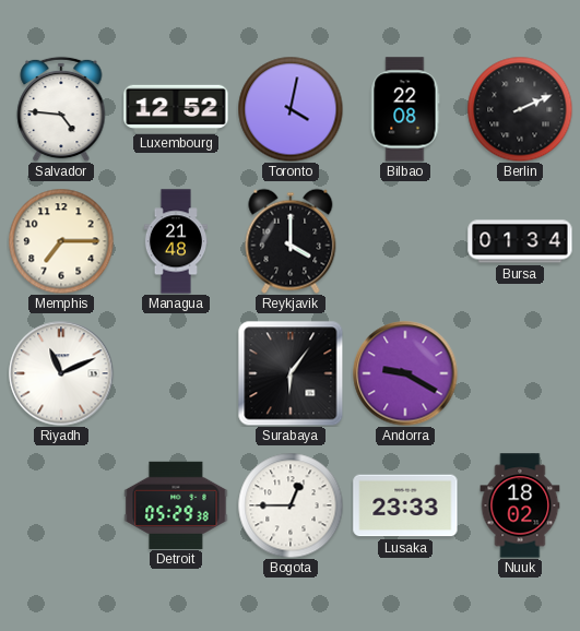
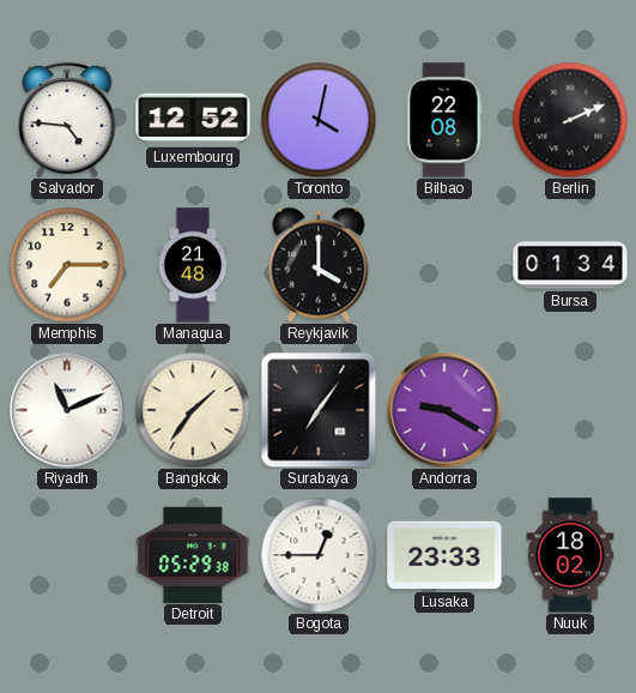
Bangkok: none -> 1:36
Surabaya: 6:06 -> 7:06
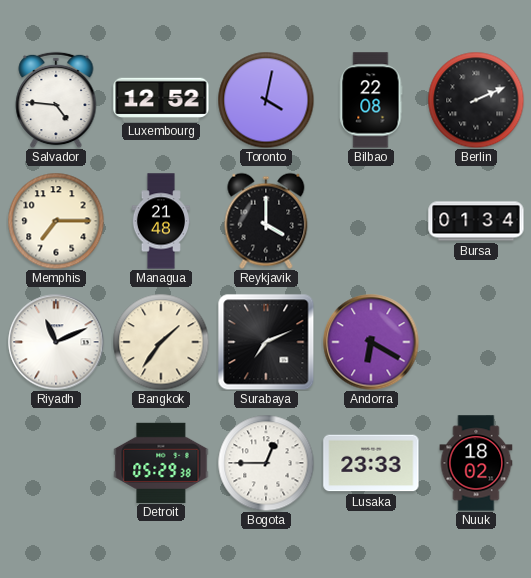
Surabaya: 7:06 -> 7:11
Andorra: 9:20 -> 6:20
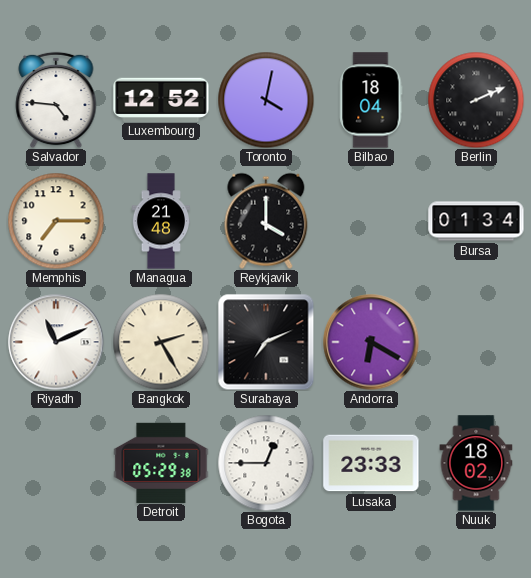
Bilbao: 22:08 -> 18:04
Bangkok: 1:36 -> 2:25
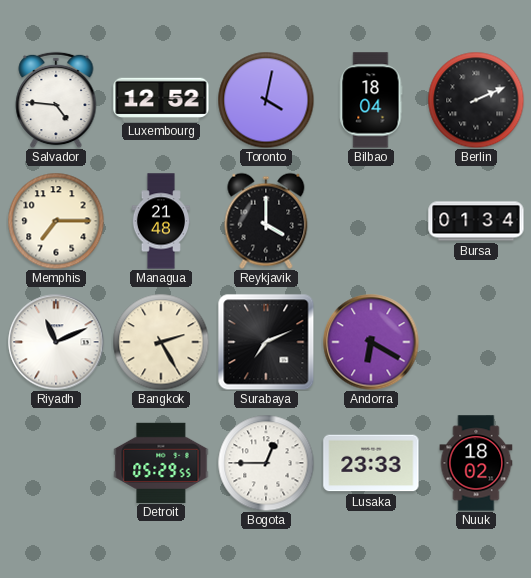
Detroit: 05:29:38 -> 05:29:55
